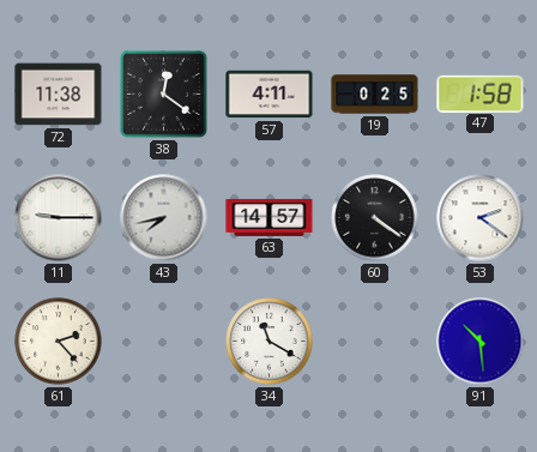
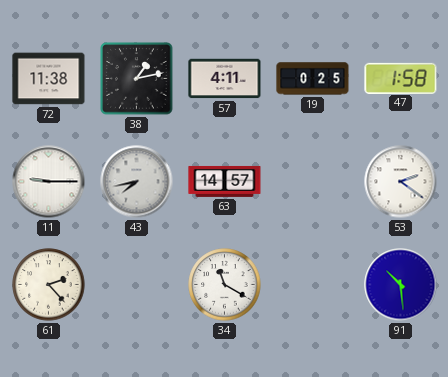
38: 12:21 -> 1:13
60: 4:21 -> none
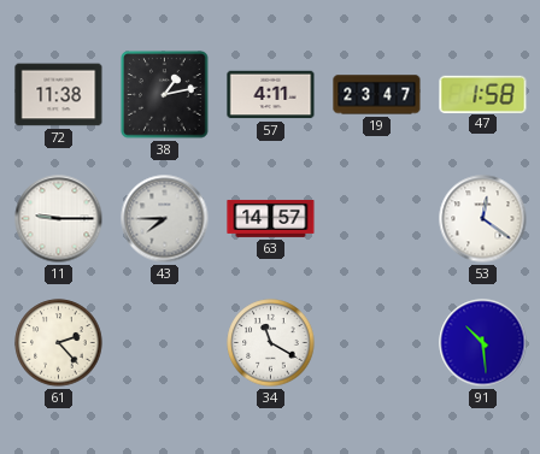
19: 0:25 -> 23:47
43: 7:43 -> 7:45
53: 2:21 -> 12:21
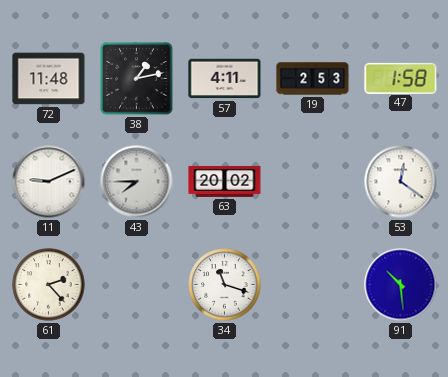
72: 11:38 -> 11:48
19: 23:47 -> 2:53
11: 9:15 -> 9:11
63: 14:57 -> 20:02
34: 11:20 -> 11:18
